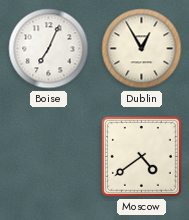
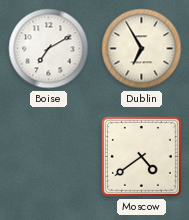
Boise: 7:04 -> 7:10
Dublin: 12:55 -> 6:55
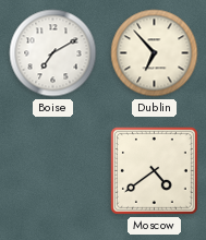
Dublin: 6:55 -> 6:53
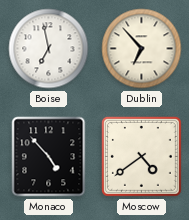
Boise: 7:10 -> 6:58
Monaco: none -> 4:53
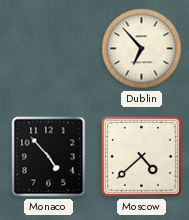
Boise: 6:58 -> none
Moscow: 4:39 -> 4:38
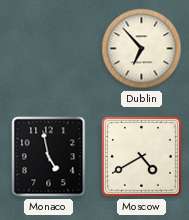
Monaco: 4:53 -> 4:58
Moscow: 4:38 -> 4:40
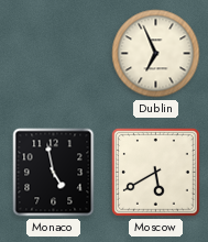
Dublin: 6:53 -> 6:56
Moscow: 4:40 -> 5:40
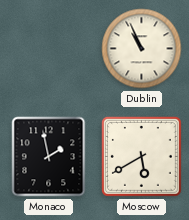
Dublin: 6:56 -> 10:56
Monaco: 4:58 -> 1:58
